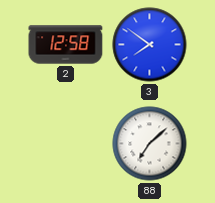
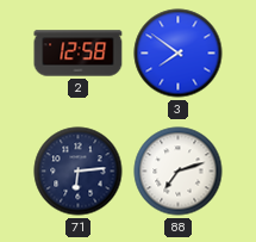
71: none -> 6:14
88: 7:08 -> 7:12
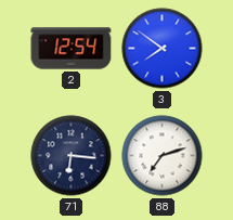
2: 12:58 -> 12:54
71: 6:14 -> 6:16
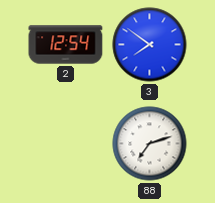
71: 6:16 -> none
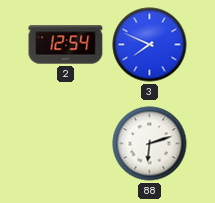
3: 7:51 -> 7:49
88: 7:12 -> 6:12
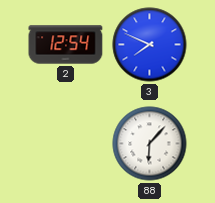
88: 6:12 -> 6:07
